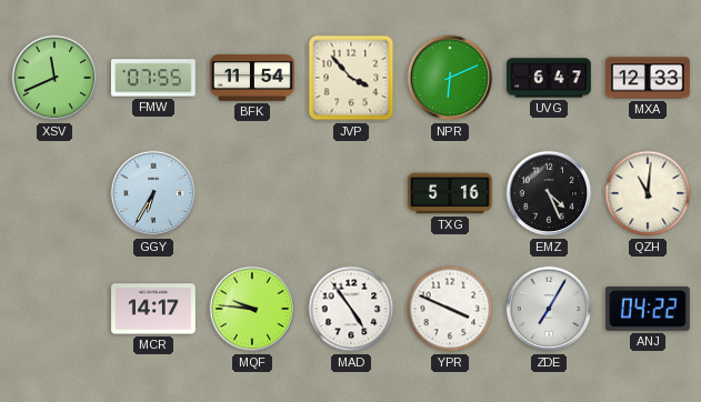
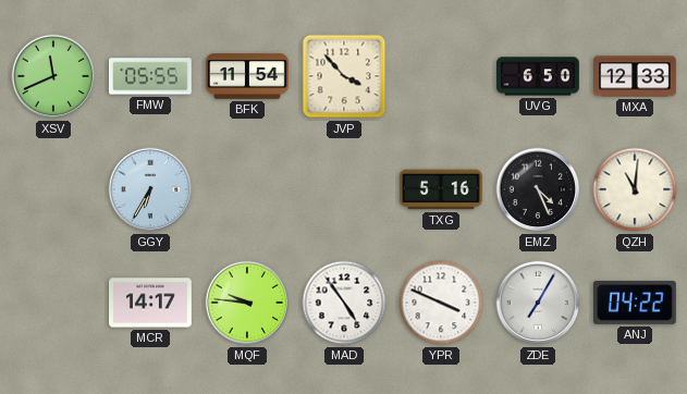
FMW: 07:55 -> 05:55
NPR: 6:11 -> none
UVG: 6:47 -> 6:50
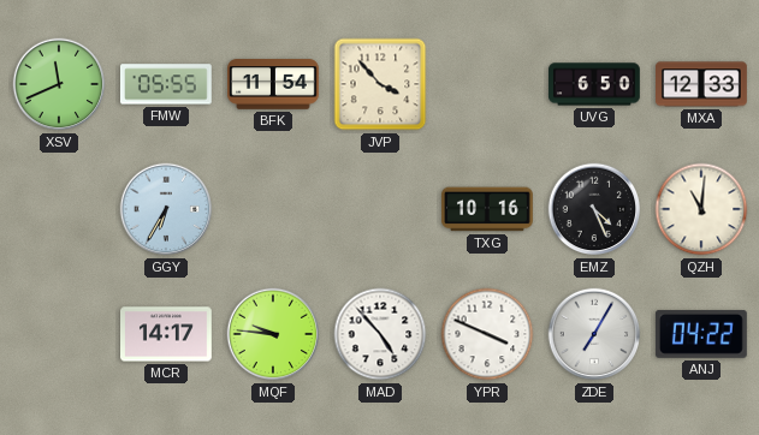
TXG: 5:16 -> 10:16
MAD: 4:54 -> 4:53
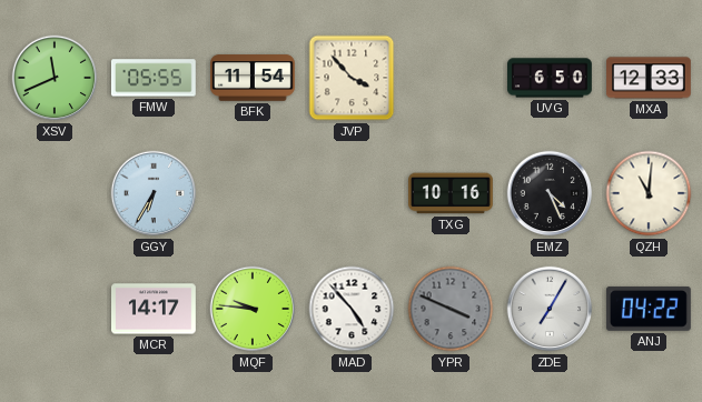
YPR dial: white -> grey
